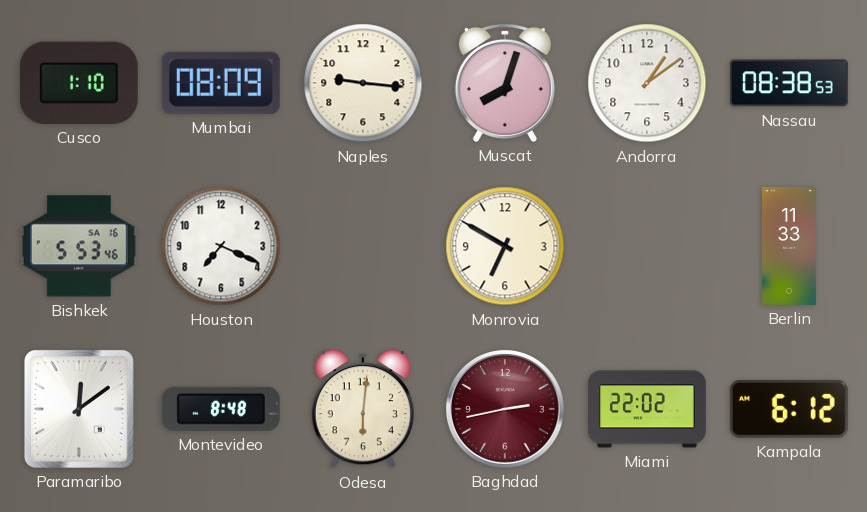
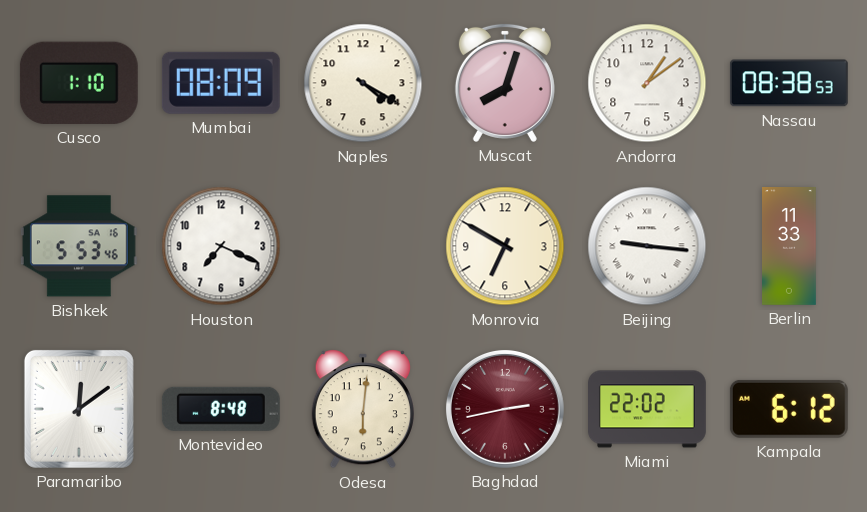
Naples: 9:16 -> 4:20
Beijing: none -> 9:16
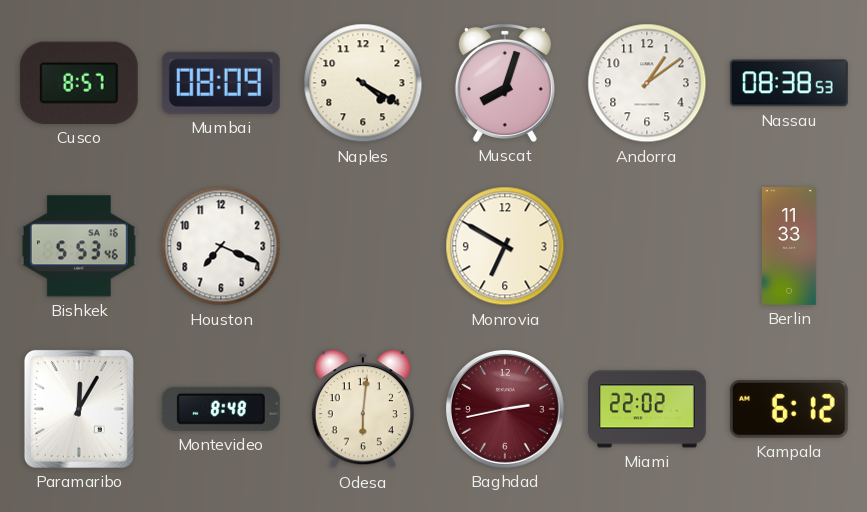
Cusco: 1:10 -> 8:57
Beijing: 9:16 -> none
Paramaribo: 12:09 -> 12:05
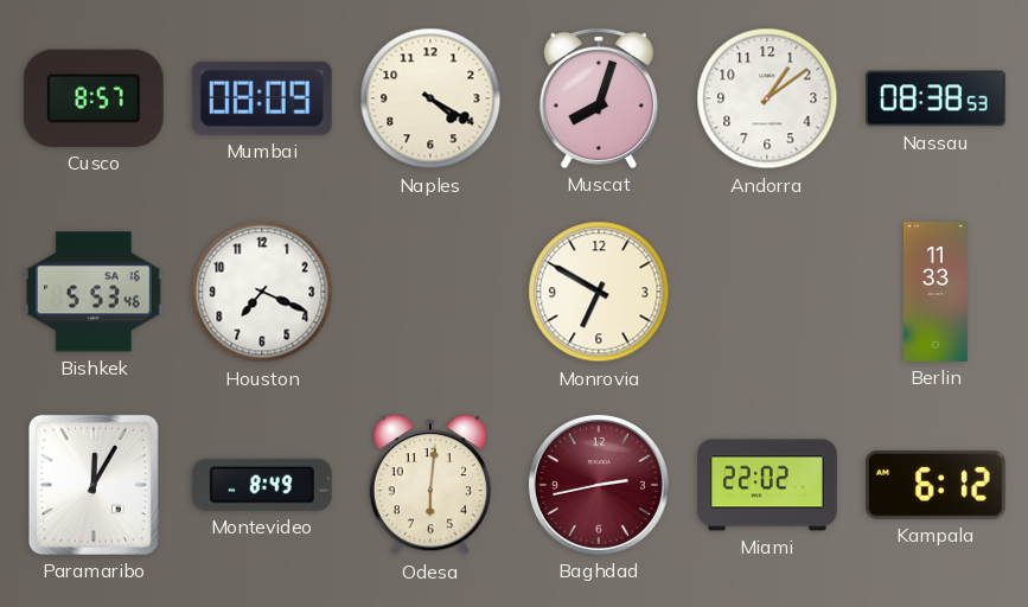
Montevideo: 8:48 -> 8:49
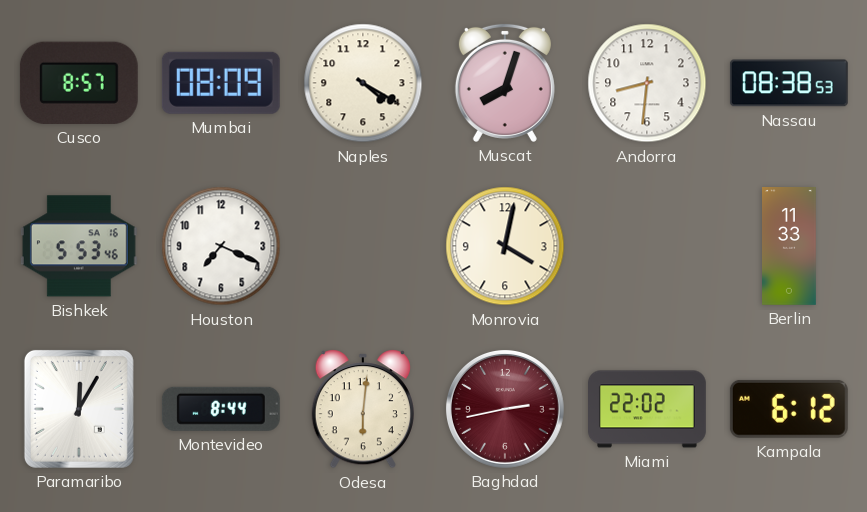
Andorra: 1:09 -> 8:31
Monrovia: 6:50 -> 4:02
Montevideo: 8:49 -> 8:44
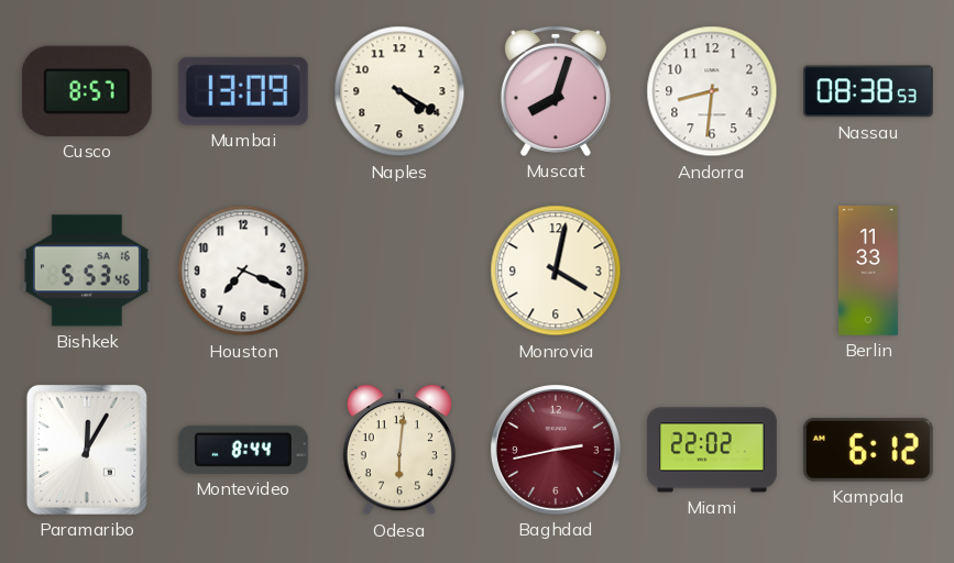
Mumbai: 08:09 -> 13:09
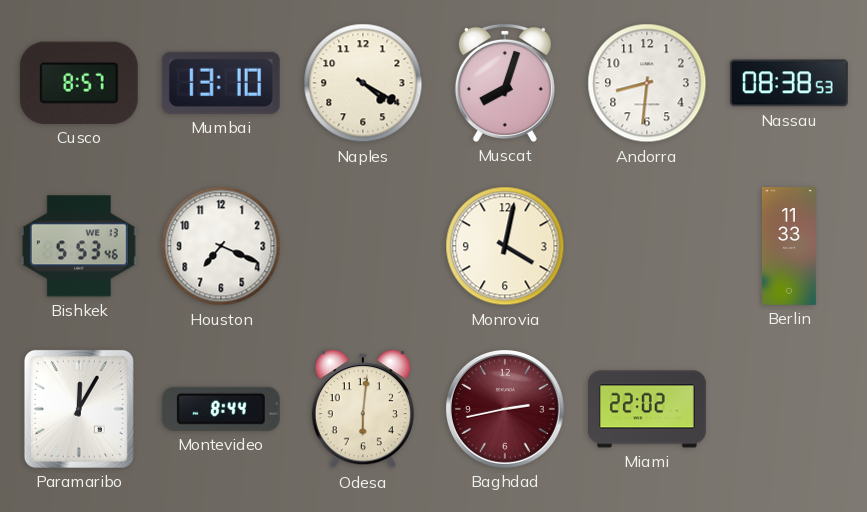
Mumbai: 13:09 -> 13:10
Bishkek date: SA 16 -> WE 13
Kampala: 6:12 -> none
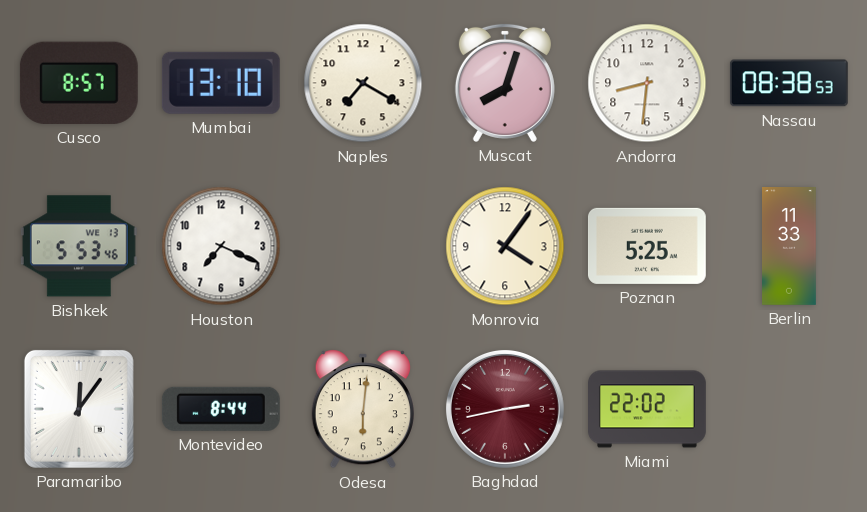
Naples: 4:20 -> 7:20
Monrovia: 4:02 -> 4:06
Poznan: none -> 5:25
Paramaribo: 12:05 -> 12:06
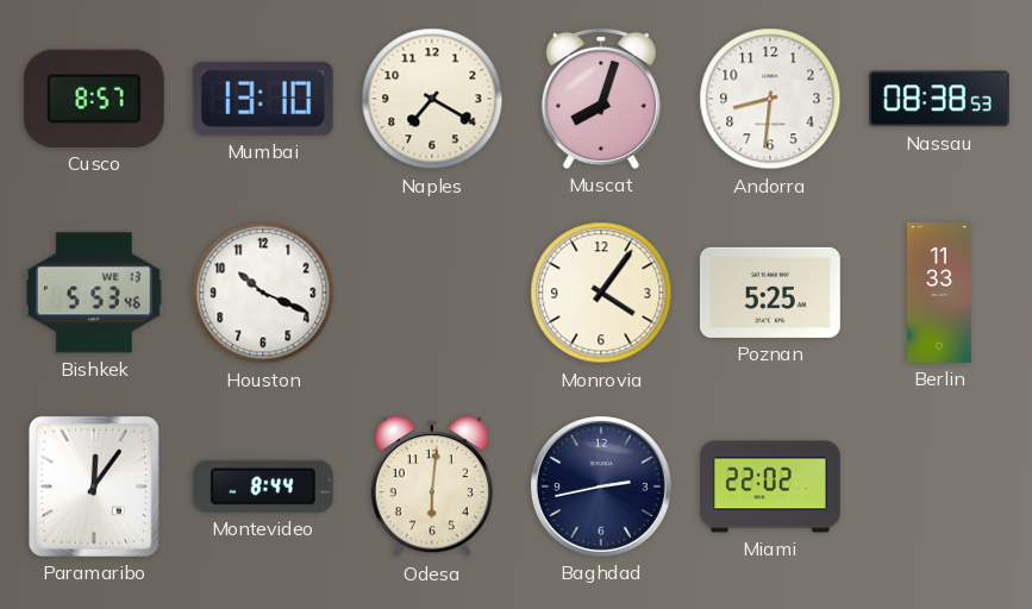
Houston: 7:19 -> 10:19
Baghdad dial: burgundy -> navy
